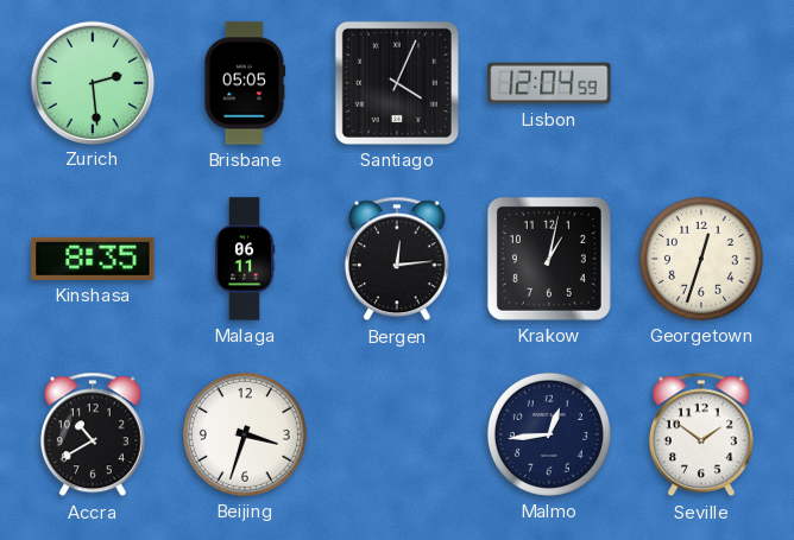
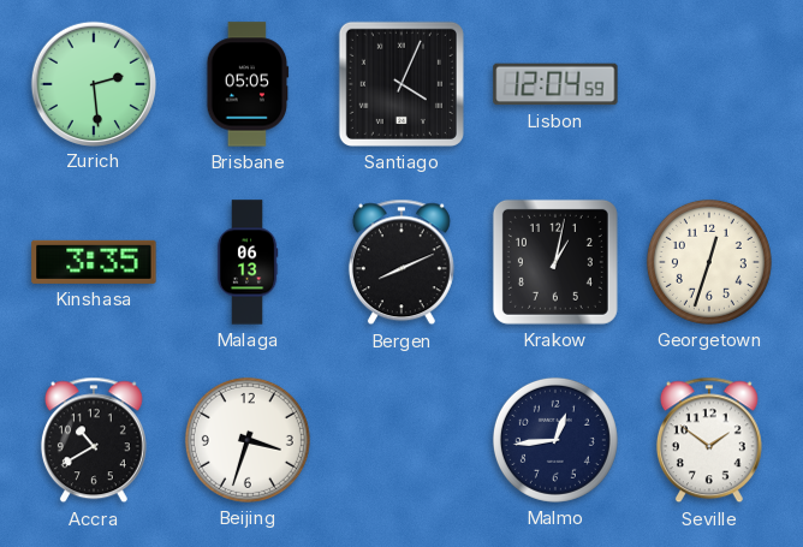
Kinshasa: 8:35 -> 3:35
Malaga: 06:11 -> 06:13
Bergen: 12:14 -> 8:11
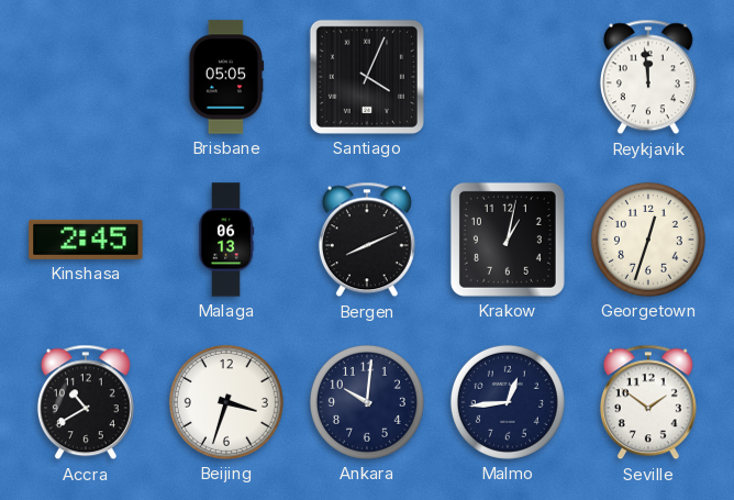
Zurich: 2:29 -> none
Lisbon: 12:04 -> none
Reykjavik: none -> 11:59
Kinshasa: 3:35 -> 2:45
Ankara: none -> 10:01
